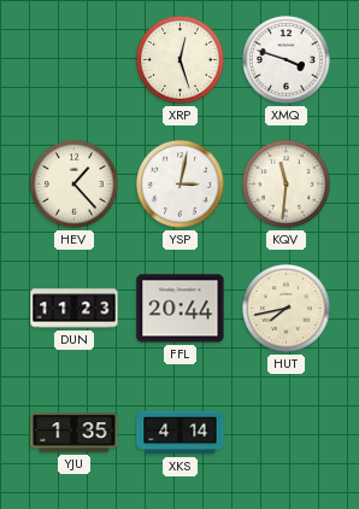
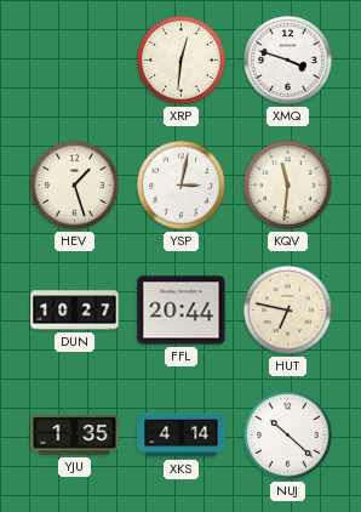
XRP: 12:27 -> 12:31
HEV: 1:23 -> 1:27
DUN: 11:23 -> 10:27
HUT: 7:43 -> 6:47
NUJ: none -> 10:22
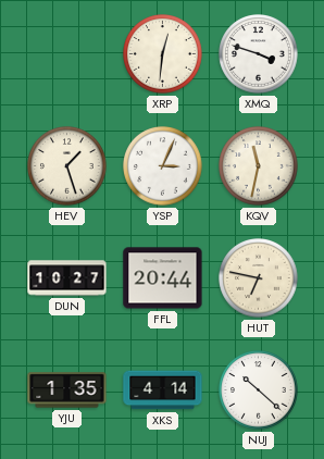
YSP: 3:02 -> 3:04
KQV: 11:31 -> 11:32
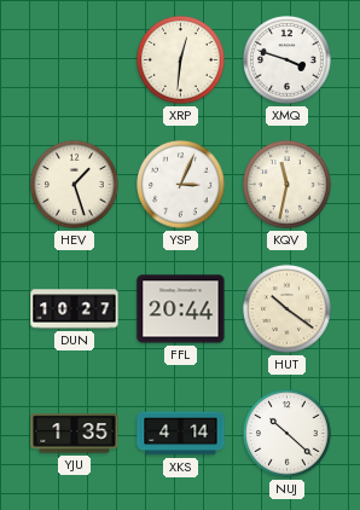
HUT: 6:47 -> 10:21
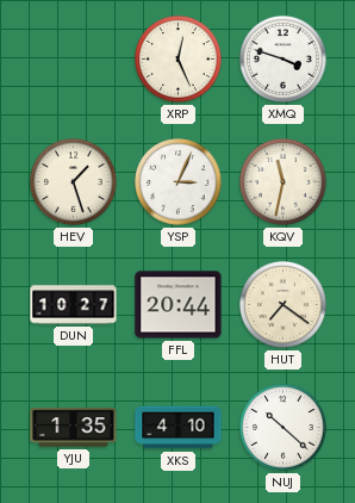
XRP: 12:31 -> 12:26
HUT: 10:21 -> 7:21
XKS: 4:14 -> 4:10
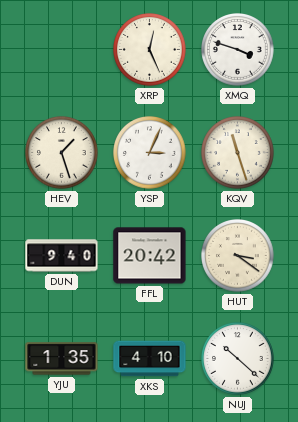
KQV: 11:32 -> 11:27
DUN: 10:27 -> 9:40
FFL: 20:44 -> 20:42
HUT: 7:21 -> 3:21
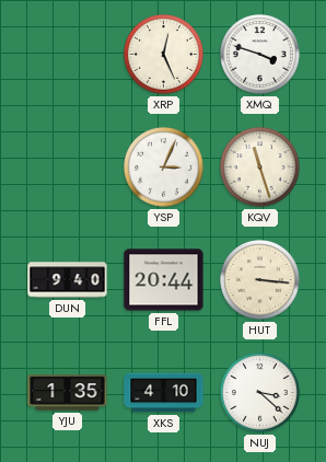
HEV: 1:27 -> none
FFL: 20:42 -> 20:44
HUT: 3:21 -> 3:16
NUJ: 10:22 -> 3:22
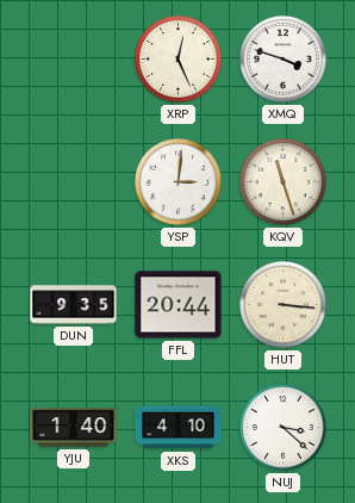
YSP: 3:04 -> 3:01
DUN: 9:40 -> 9:35
YJU: 1:35 -> 1:40
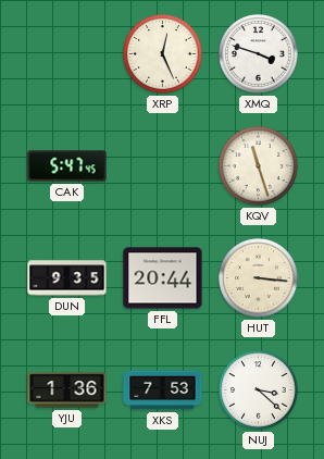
CAK: none -> 5:47
YSP: 3:01 -> none
YJU: 1:40 -> 1:36
XKS: 4:10 -> 7:53
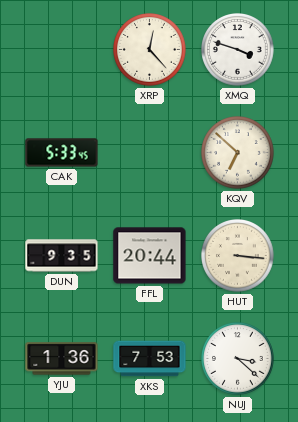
XRP: 12:26 -> 12:23
CAK: 5:47 -> 5:33
KQV: 11:27 -> 6:52
